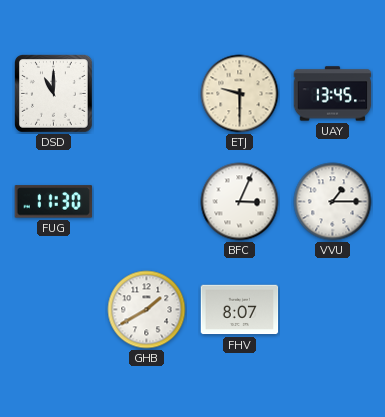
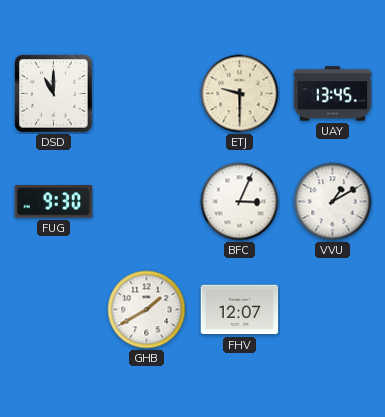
FUG: 11:30 -> 9:30
VVU: 1:15 -> 1:10
FHV: 8:07 -> 12:07
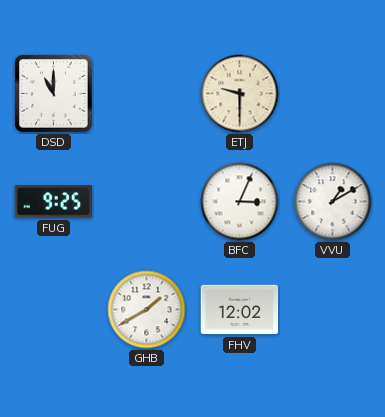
UAY: 13:45 -> none
FUG: 9:30 -> 9:25
FHV: 12:07 -> 12:02
